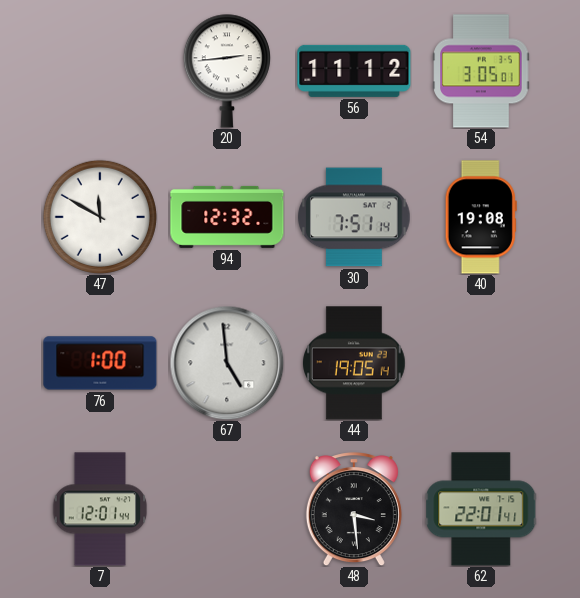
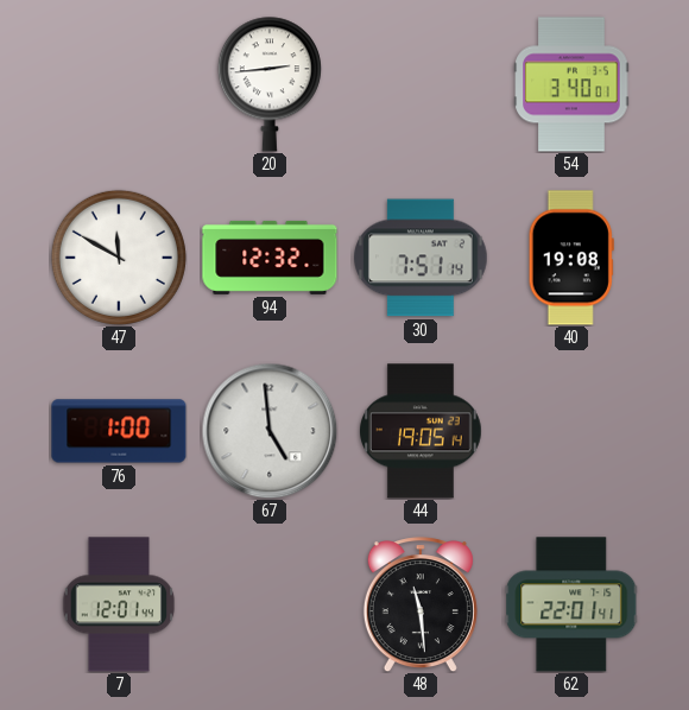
56: 11:12 -> none
54: 3:05 -> 3:40
48: 3:29 -> 11:29
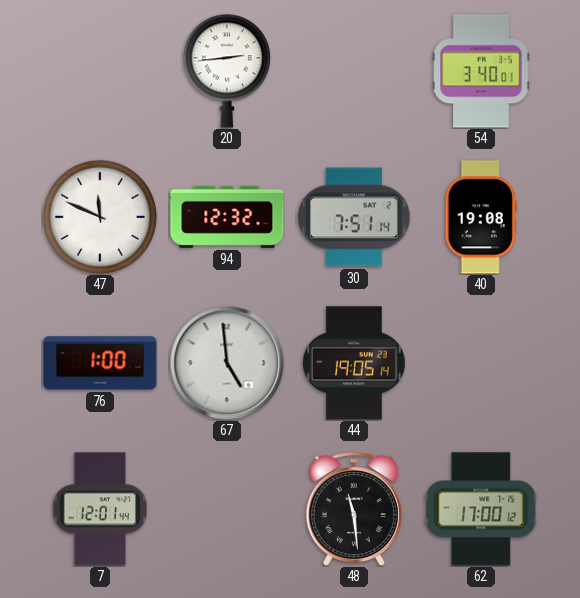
47: 11:50 -> 11:49
62: 22:01 -> 17:00
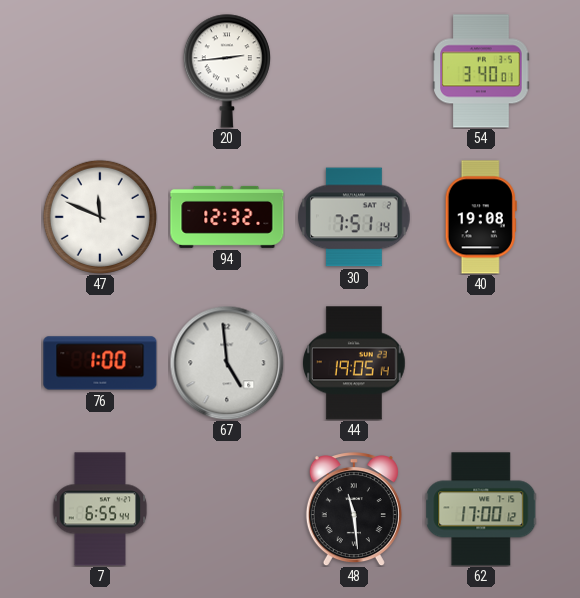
7: 12:01 -> 6:55
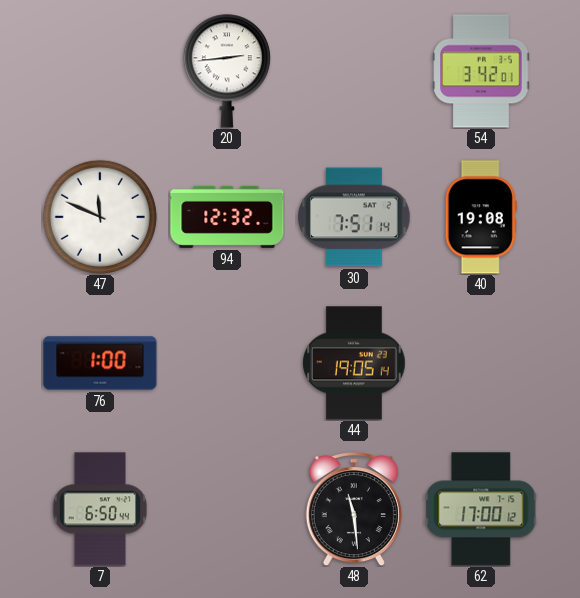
54: 3:40 -> 3:42
67: 4:59 -> none
7: 6:55 -> 6:50
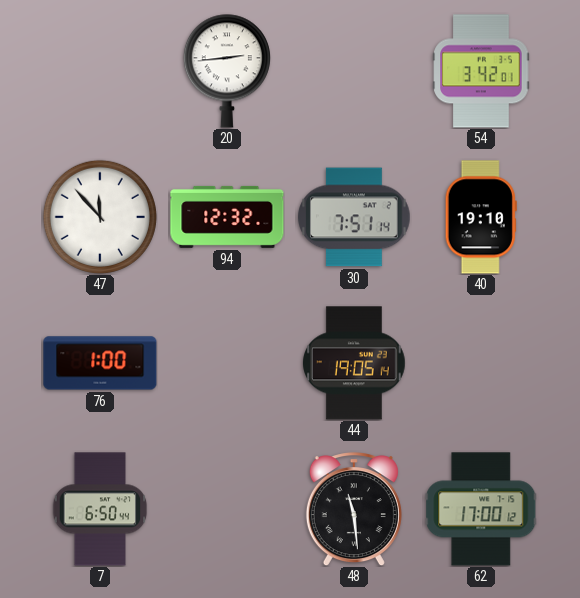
47: 11:49 -> 11:53
40: 19:08 -> 19:10
